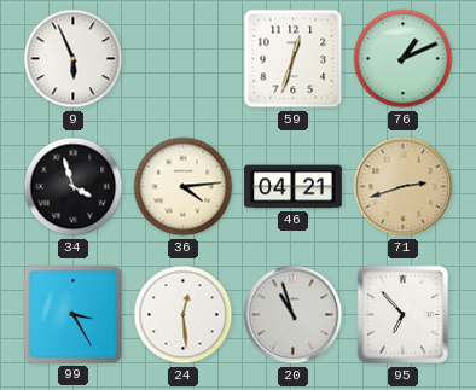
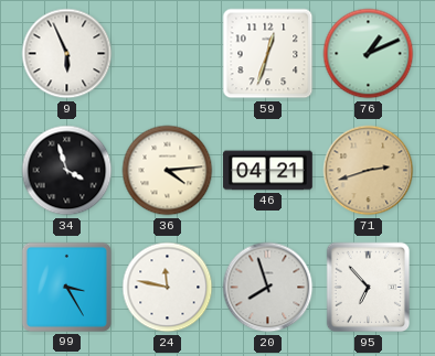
24: 12:29 -> 11:47
20: 10:57 -> 7:57
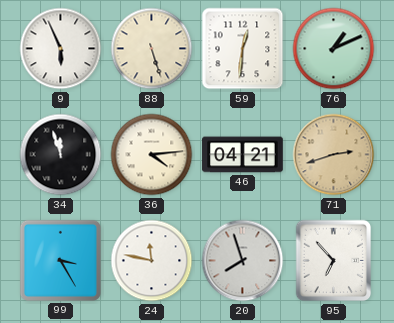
88: none -> 5:27
59: 12:33 -> 12:31
34: 3:57 -> 11:57
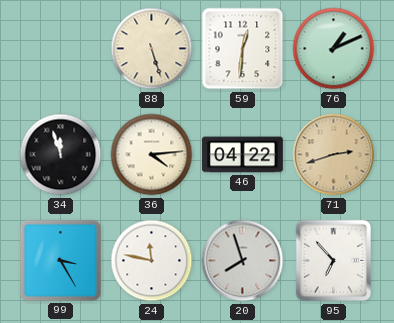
9: 5:56 -> none
46: 04:21 -> 04:22
